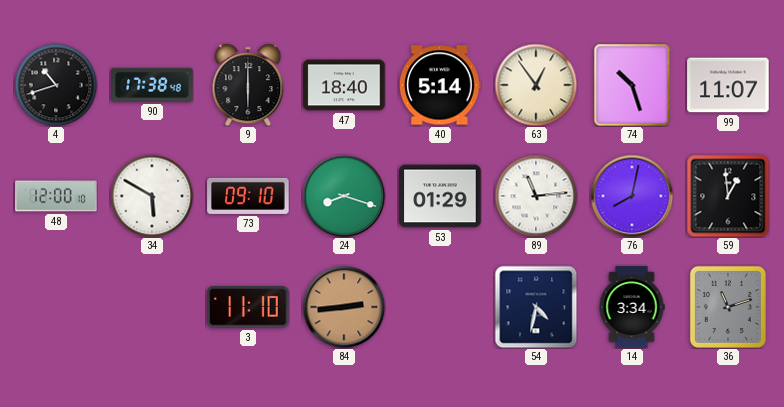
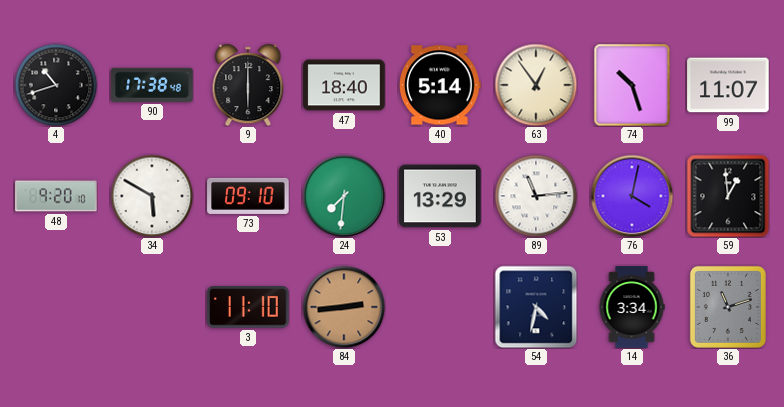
48: 12:00 -> 9:20
24: 8:18 -> 7:31
53: 01:29 -> 13:29
76: 8:02 -> 4:02
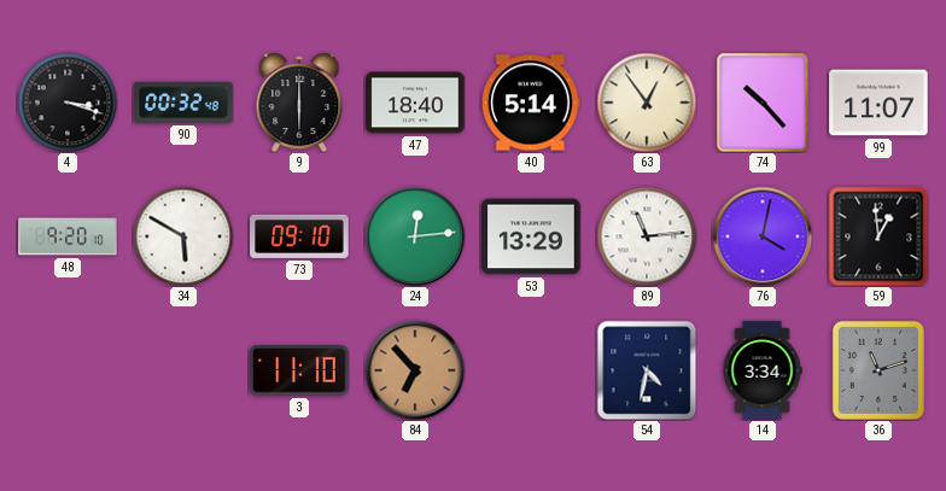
4: 10:42 -> 3:18
90: 17:38 -> 00:32
74: 10:27 -> 10:23
24: 7:31 -> 12:14
84: 2:44 -> 6:53
